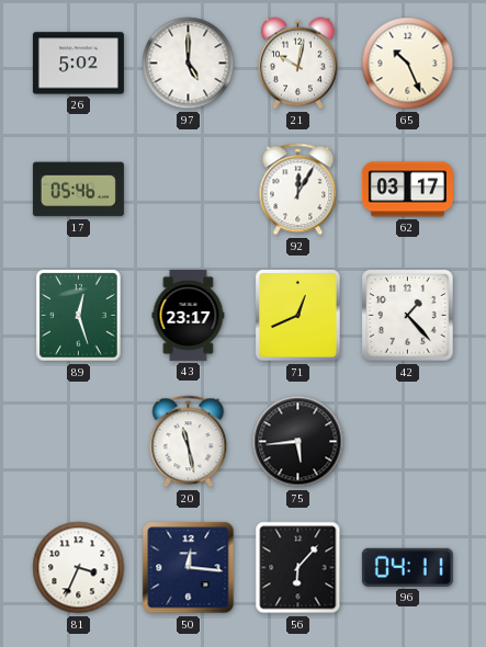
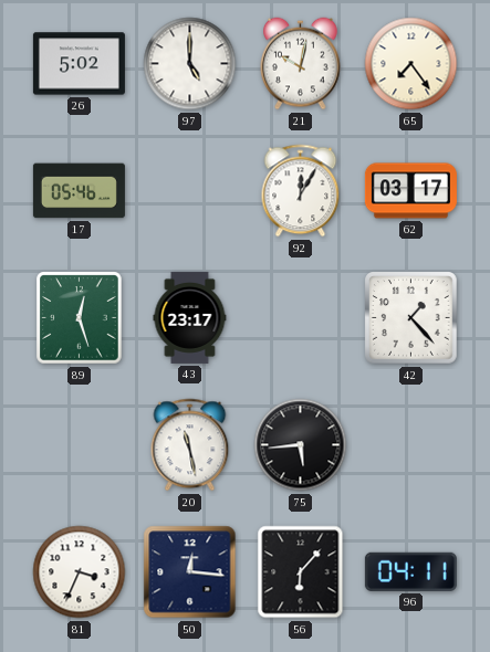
65: 10:26 -> 7:24
71: 12:41 -> none
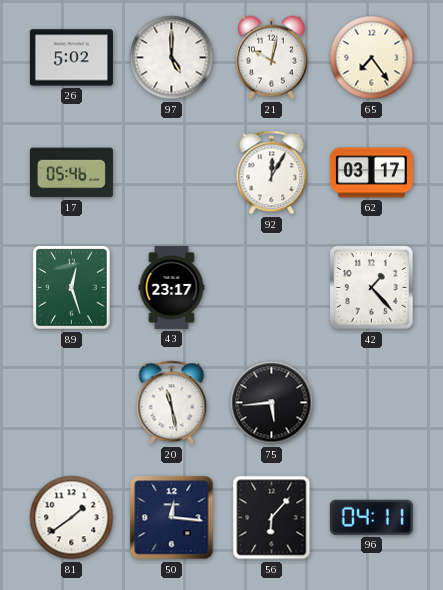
81: 3:34 -> 1:39
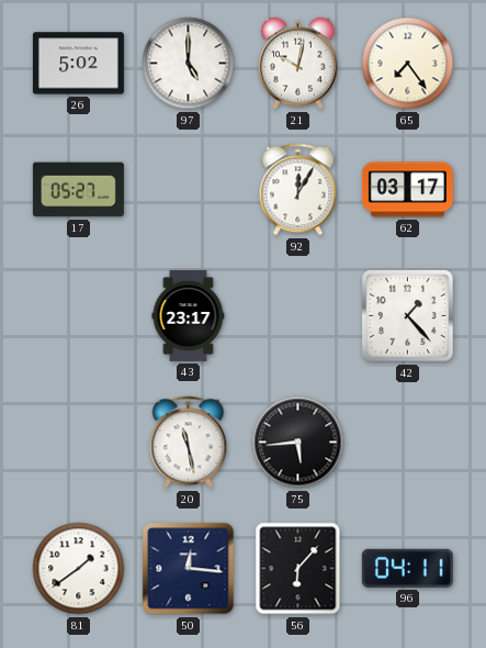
17: 05:46 -> 05:27
89: 12:27 -> none
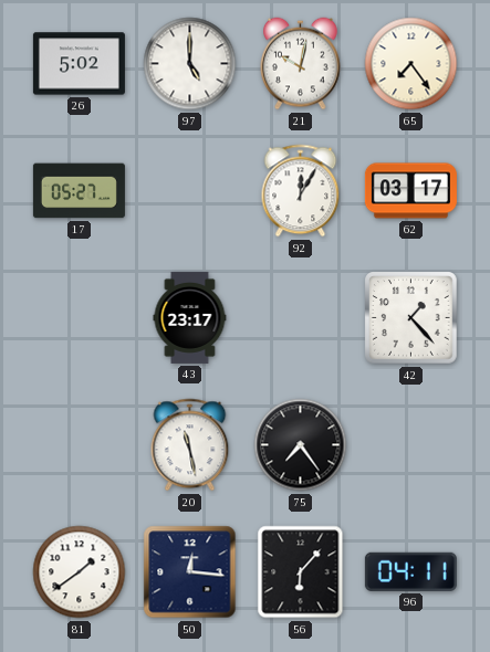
75: 5:44 -> 7:24
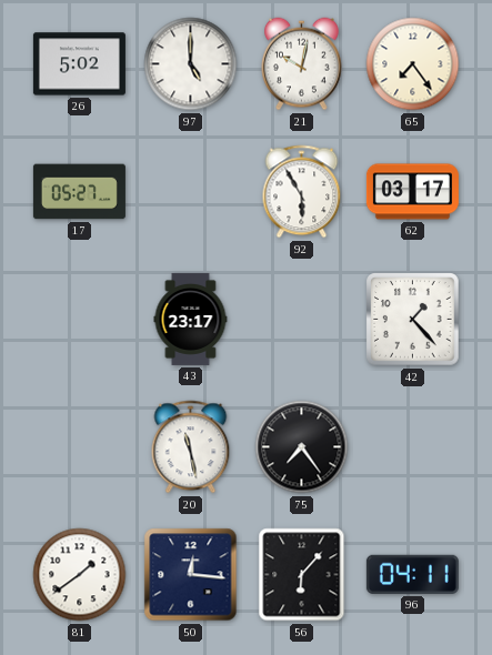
92: 12:05 -> 5:55
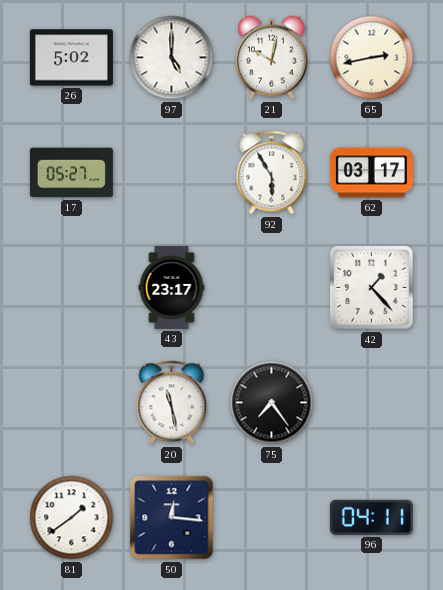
65: 7:24 -> 2:43
56: 6:07 -> none
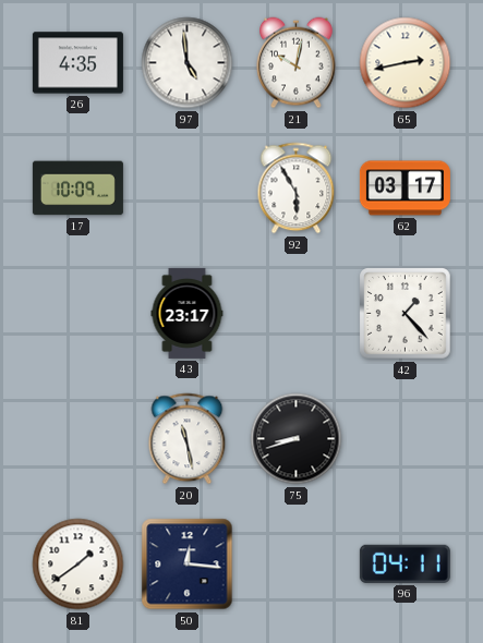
26: 5:02 -> 4:35
97: 5:00 -> 4:59
17: 05:27 -> 10:09
75: 7:24 -> 8:42
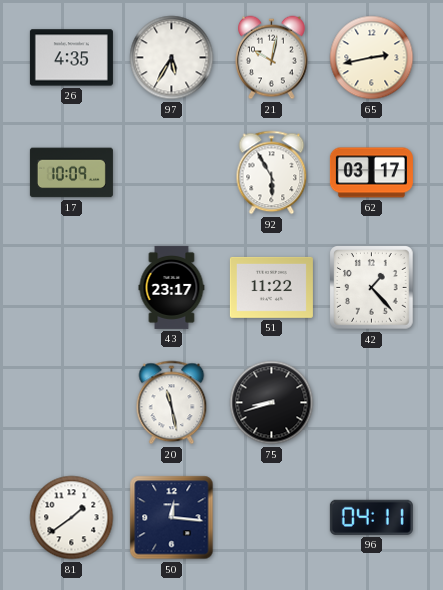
97: 4:59 -> 5:35
51: none -> 11:22
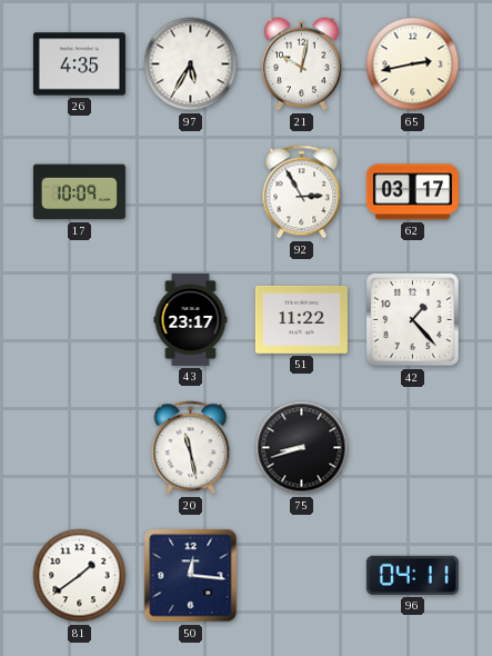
92: 5:55 -> 2:55
